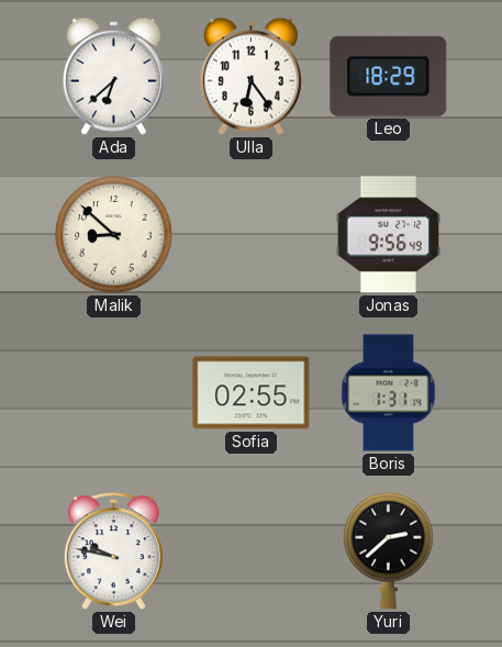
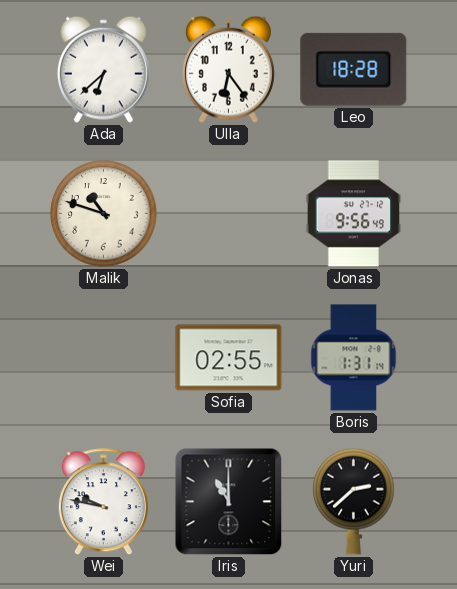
Leo: 18:29 -> 18:28
Malik: 8:52 -> 10:48
Iris: none -> 11:00
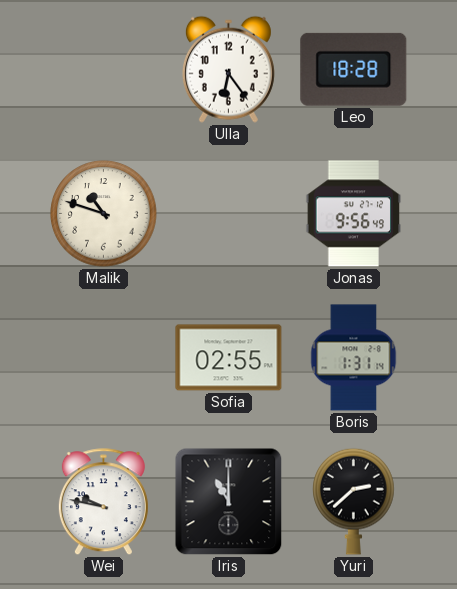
Ada: 6:38 -> none
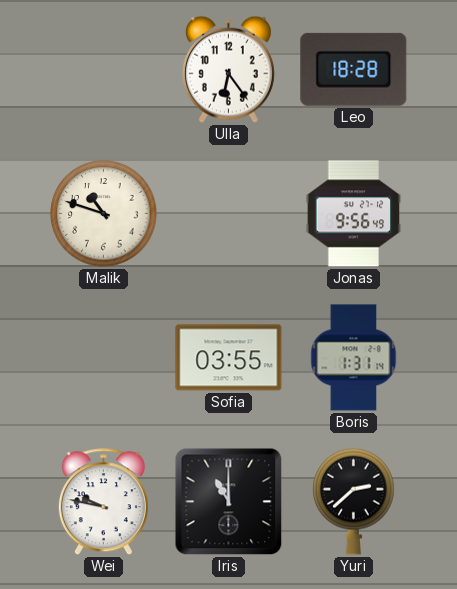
Sofia: 02:55 -> 03:55
